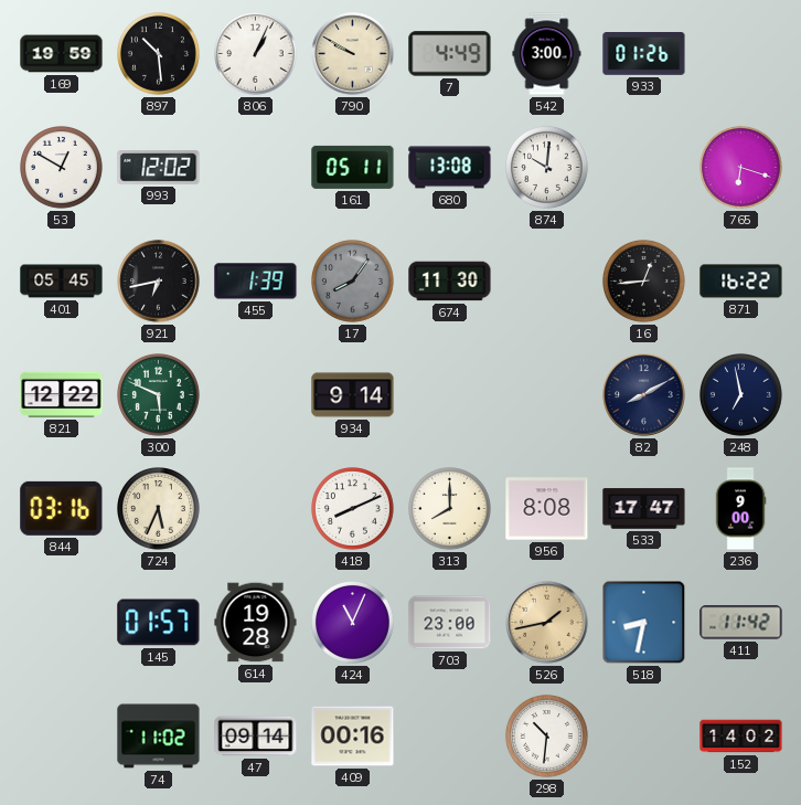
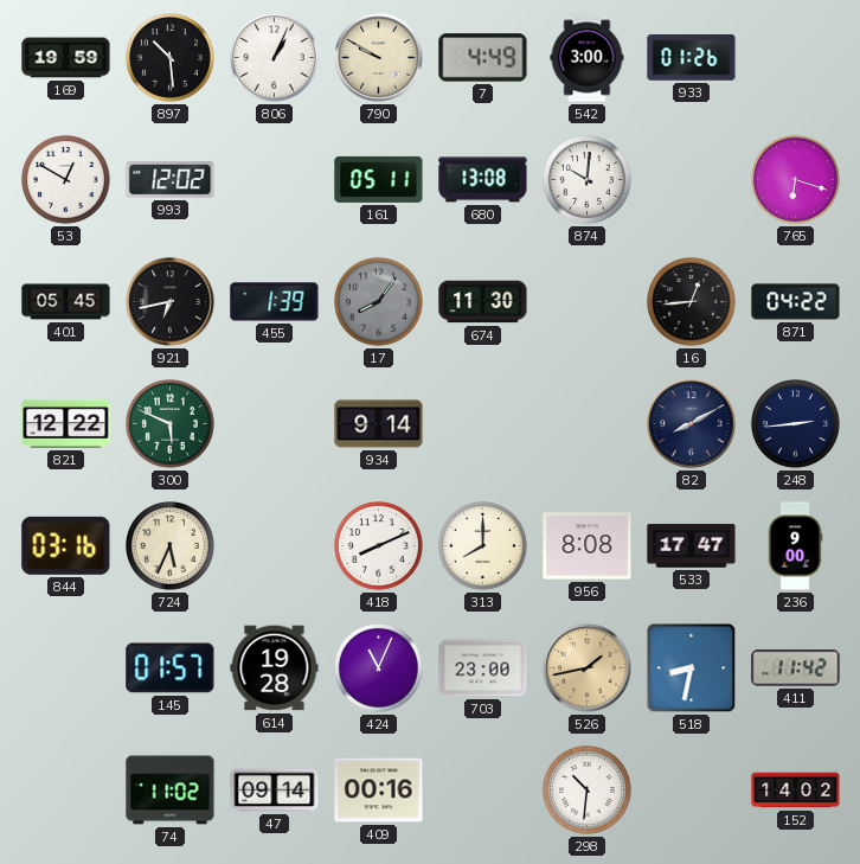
871: 16:22 -> 04:22
248: 6:58 -> 2:44
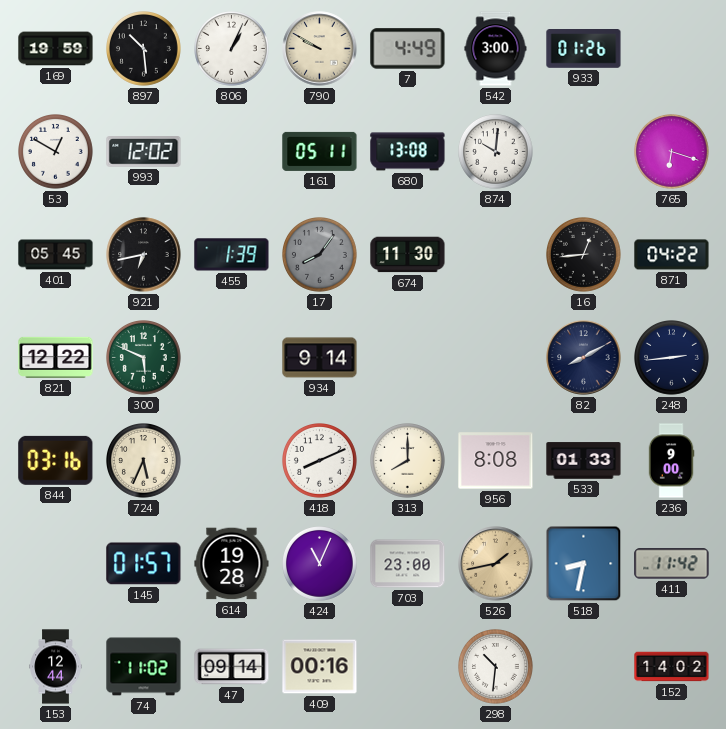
533: 17:47 -> 01:33
153: none -> 12:44
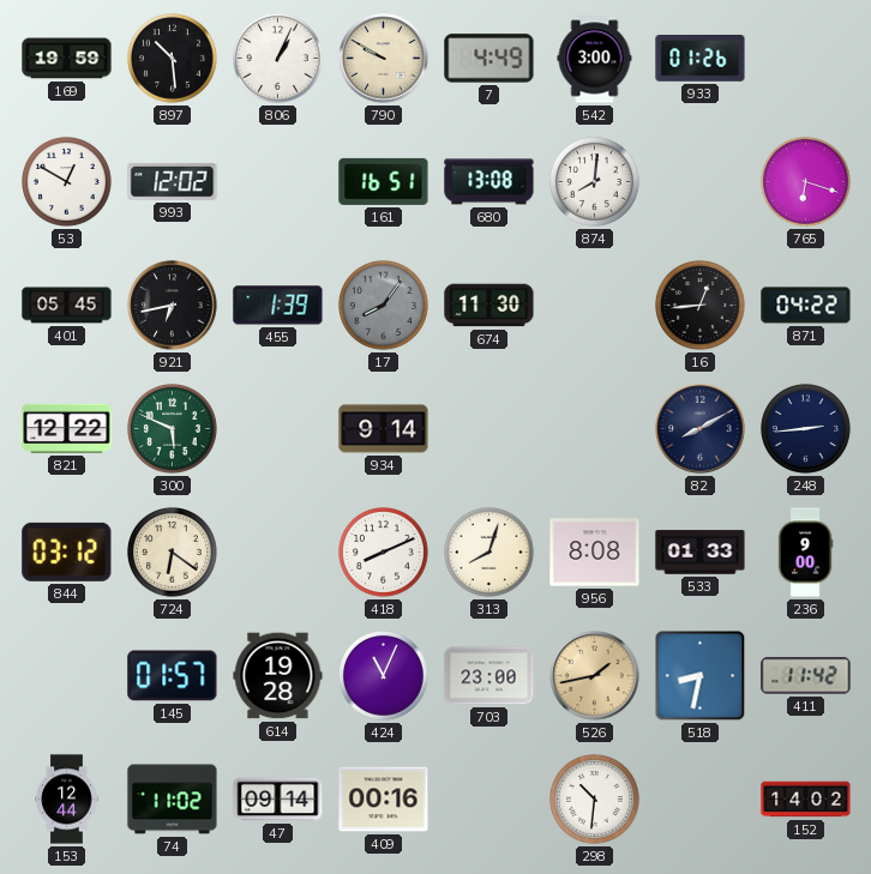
161: 05:11 -> 16:51
874: 10:01 -> 8:01
844: 03:16 -> 03:12
724: 5:34 -> 6:21
313: 8:00 -> 8:03
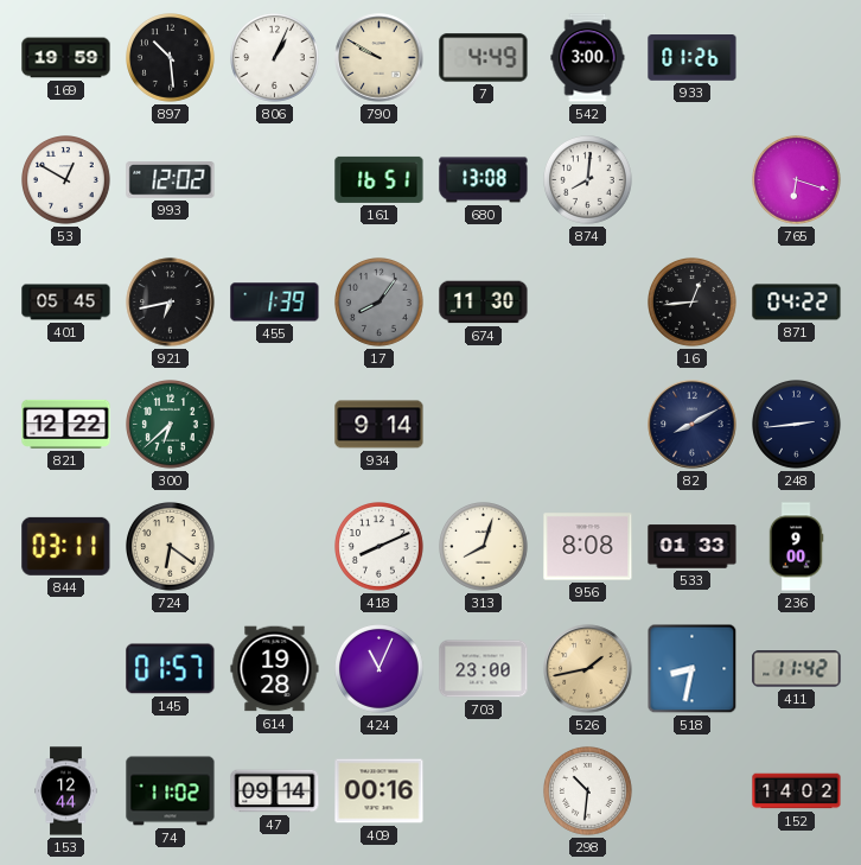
300: 5:49 -> 6:38
844: 03:12 -> 03:11
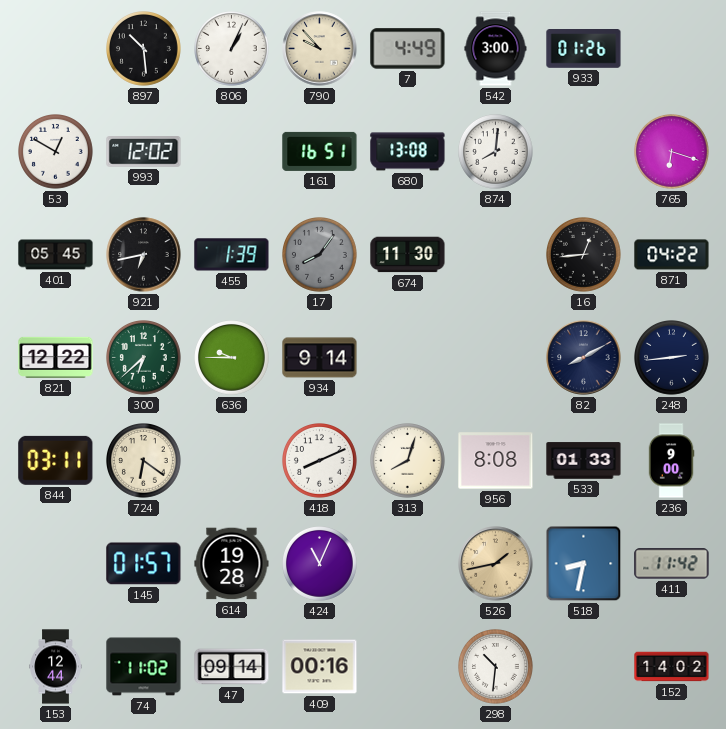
169: 19:59 -> none
790: 9:50 -> 9:53
636: none -> 9:45
703: 23:00 -> none
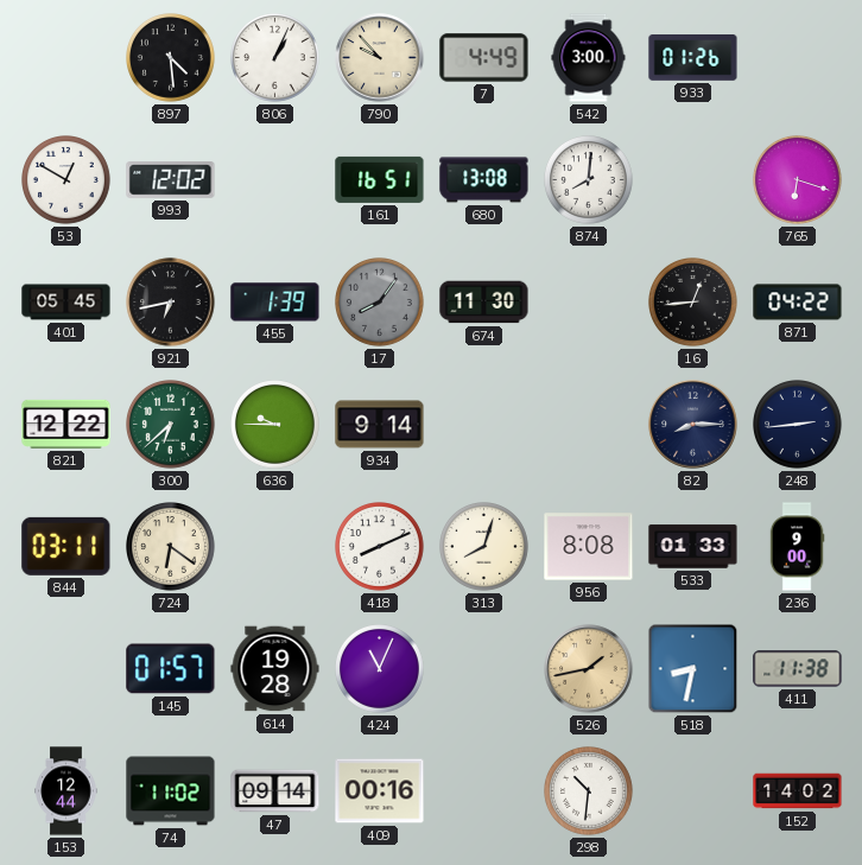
897: 10:29 -> 4:29
82: 8:10 -> 8:15
411: 11:42 -> 11:38
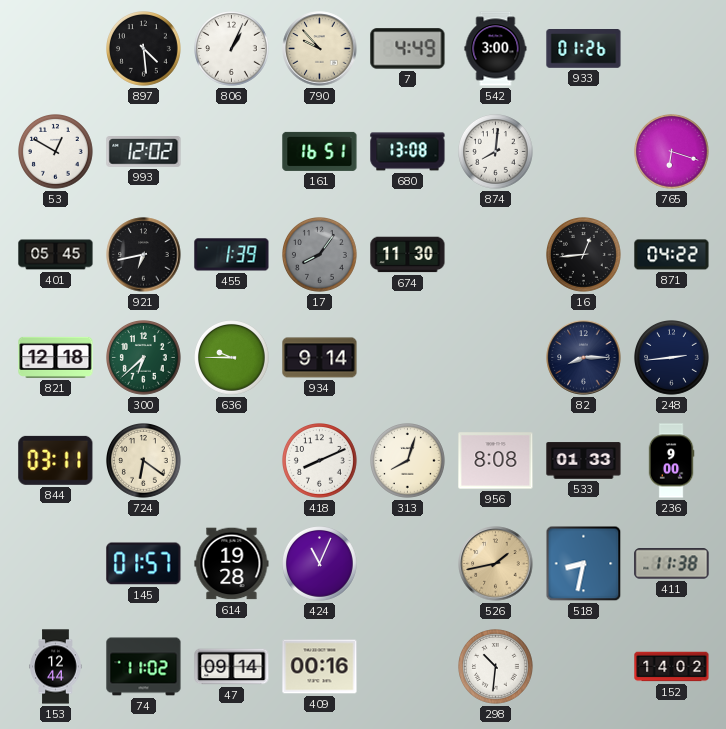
821: 12:22 -> 12:18
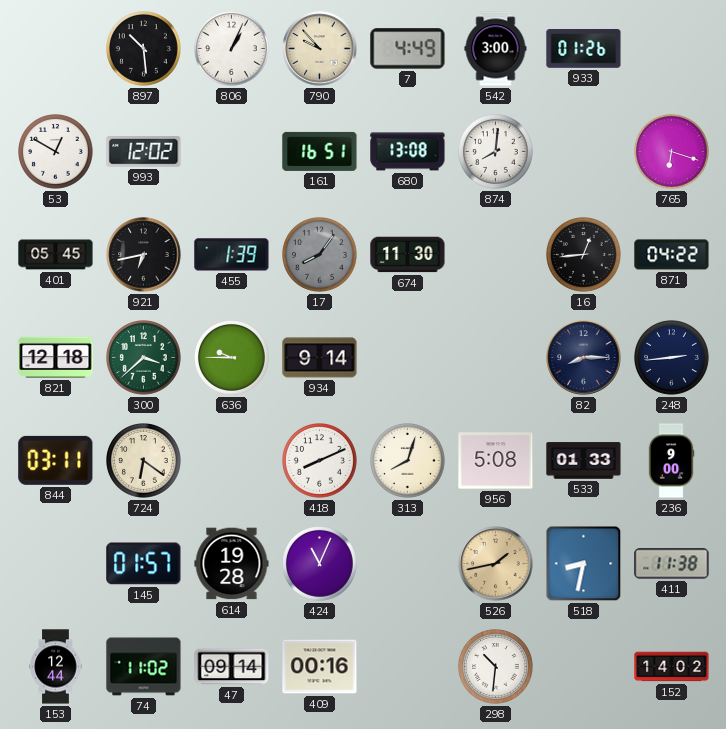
897: 4:29 -> 10:29
300: 6:38 -> 3:38
956: 8:08 -> 5:08
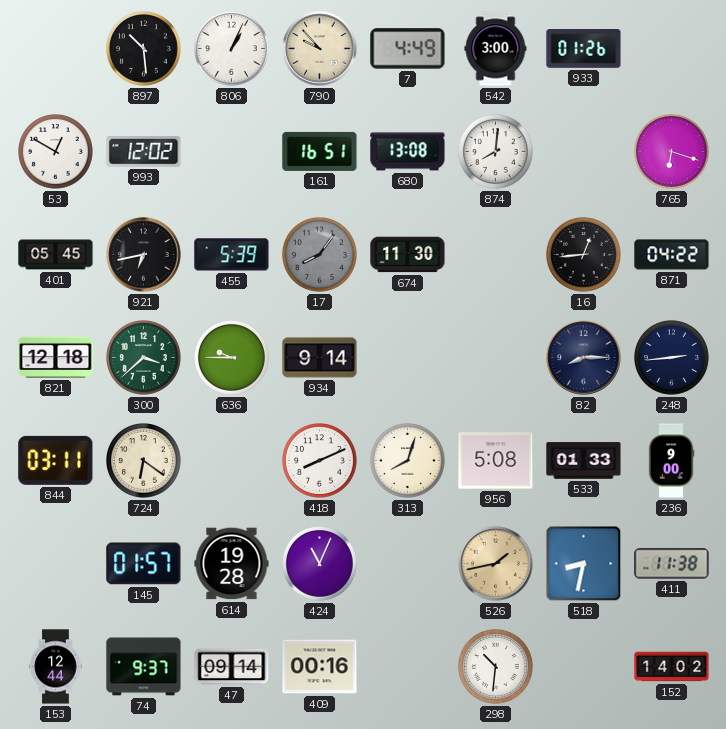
455: 1:39 -> 5:39
74: 11:02 -> 9:37
